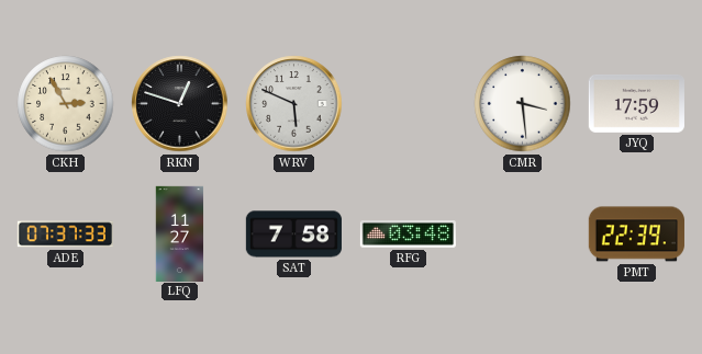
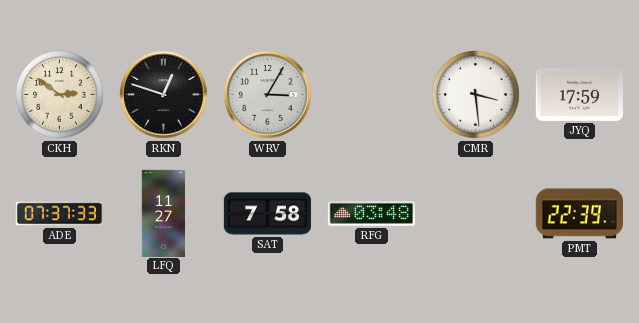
CKH: 2:55 -> 2:51
WRV: 5:49 -> 3:05
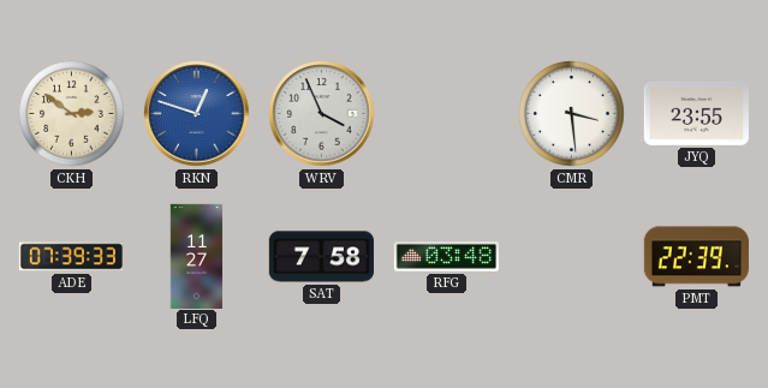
RKN dial: black -> blue
WRV: 3:05 -> 3:56
JYQ: 17:59 -> 23:55
ADE: 07:37 -> 07:39
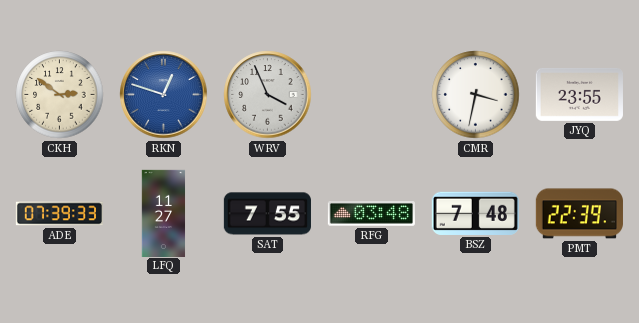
CMR: 3:29 -> 3:32
SAT: 7:58 -> 7:55
BSZ: none -> 7:48
